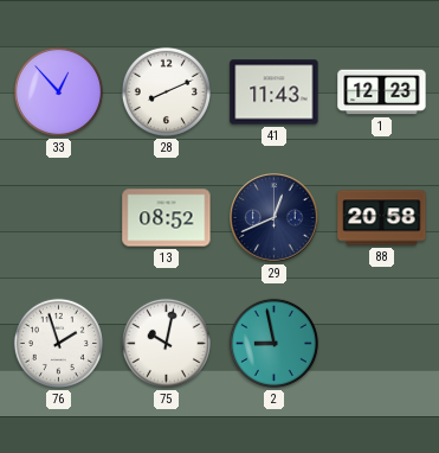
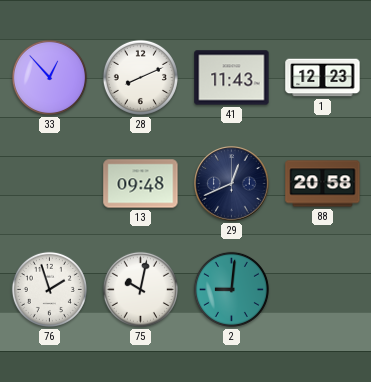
13: 08:52 -> 09:48
2: 8:58 -> 9:01
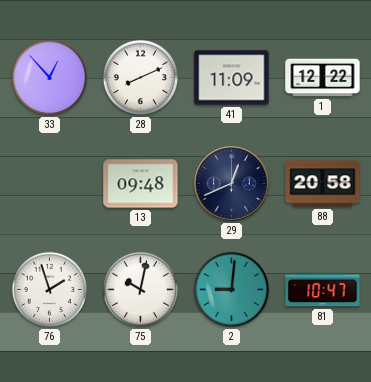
41: 11:43 -> 11:09
1: 12:23 -> 12:22
81: none -> 10:47
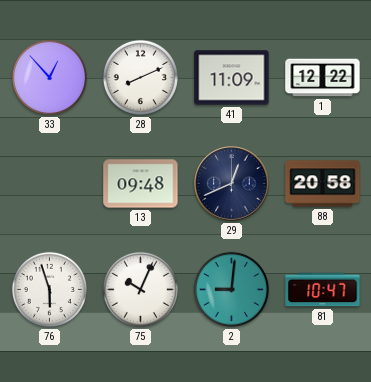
76: 1:57 -> 5:57
75: 10:02 -> 10:04
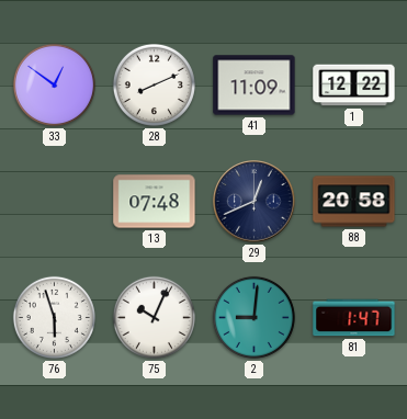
33: 12:53 -> 12:51
13: 09:48 -> 07:48
81: 10:47 -> 1:47
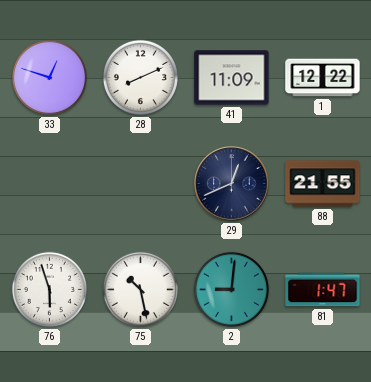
33: 12:51 -> 12:48
13: 07:48 -> none
88: 20:58 -> 21:55
75: 10:04 -> 10:28
